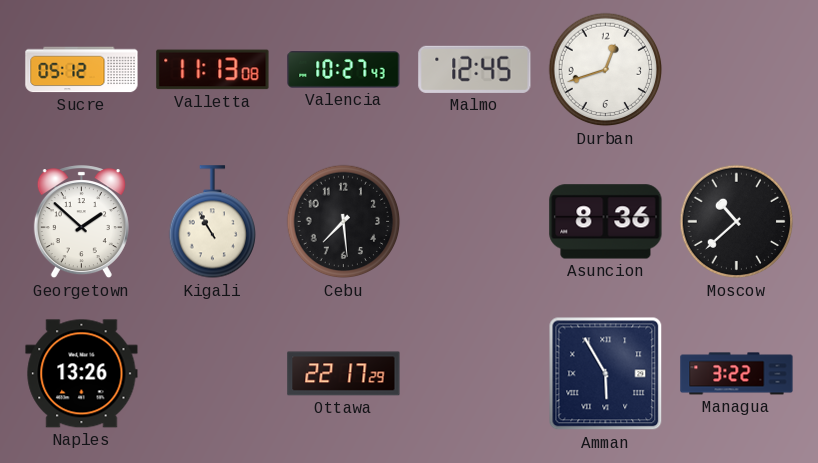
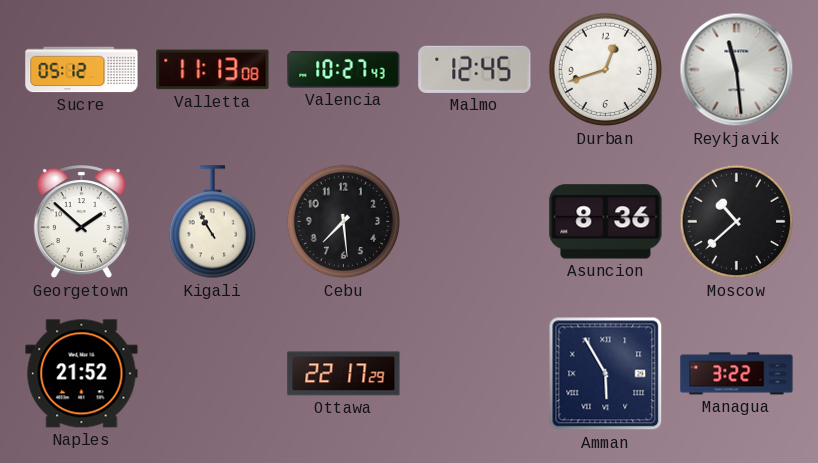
Reykjavik: none -> 11:29
Naples: 13:26 -> 21:52
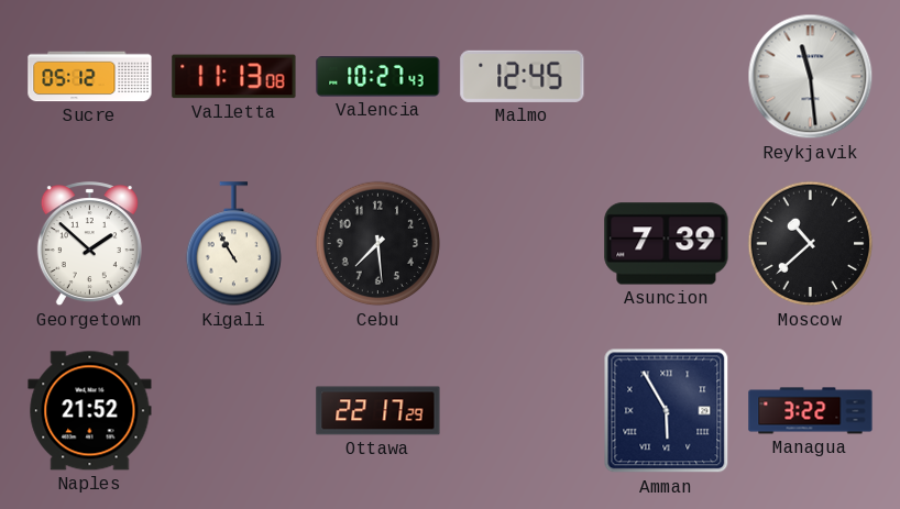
Durban: 12:42 -> none
Asuncion: 8:36 -> 7:39
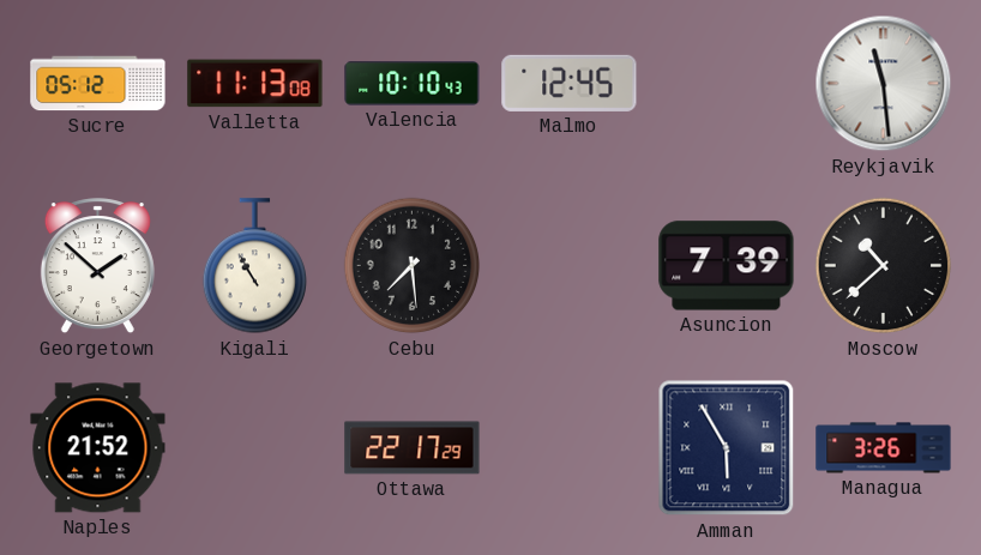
Valencia: 10:27 -> 10:10
Managua: 3:22 -> 3:26
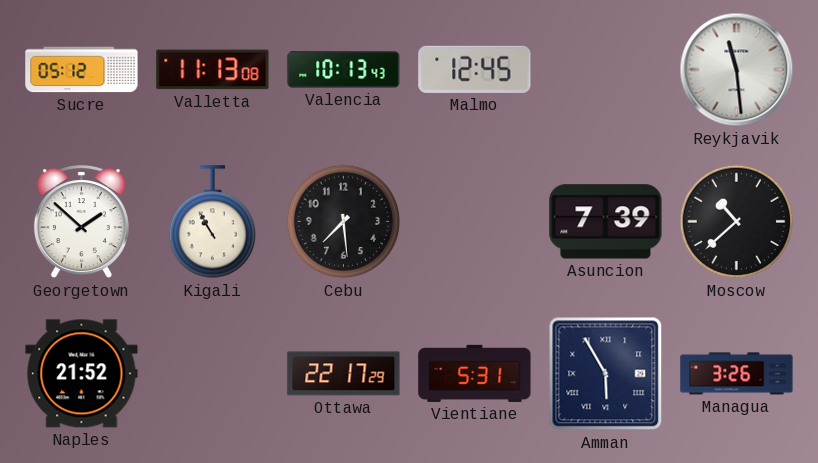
Valencia: 10:10 -> 10:13
Vientiane: none -> 5:31
